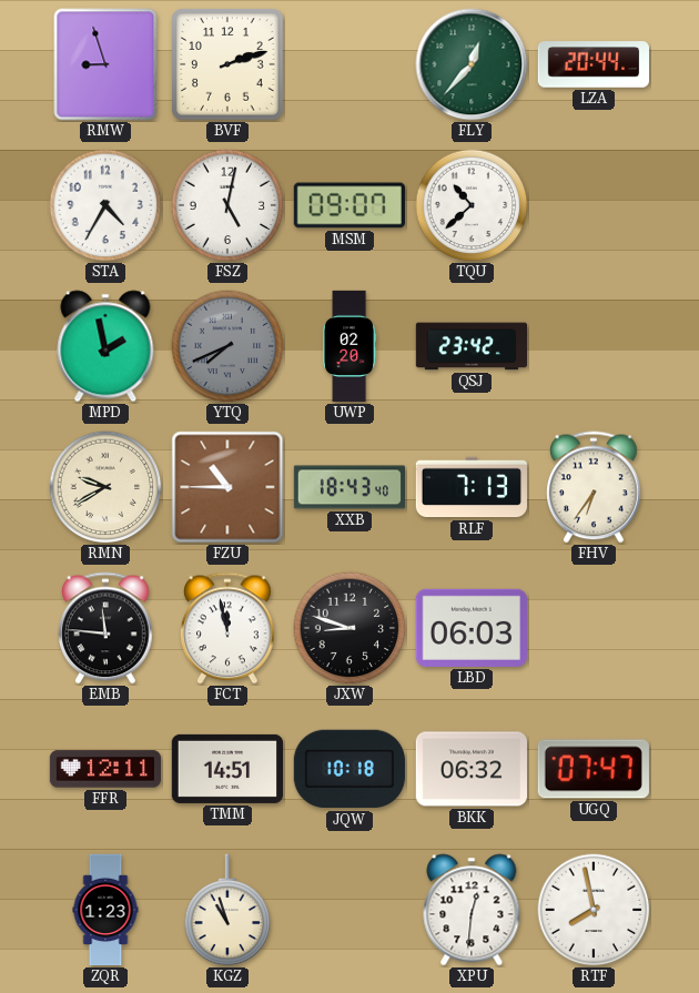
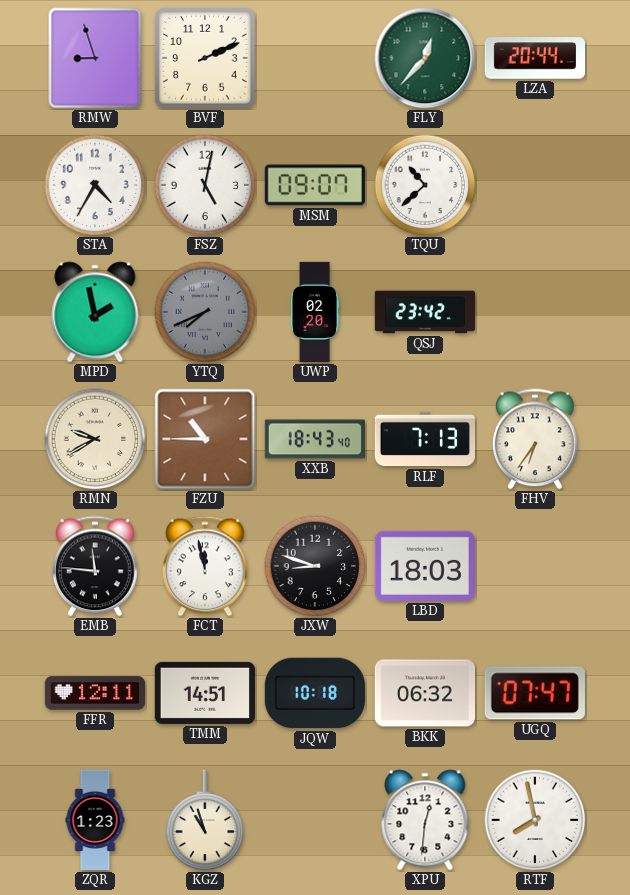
BVF: 2:12 -> 2:11
LBD: 06:03 -> 18:03
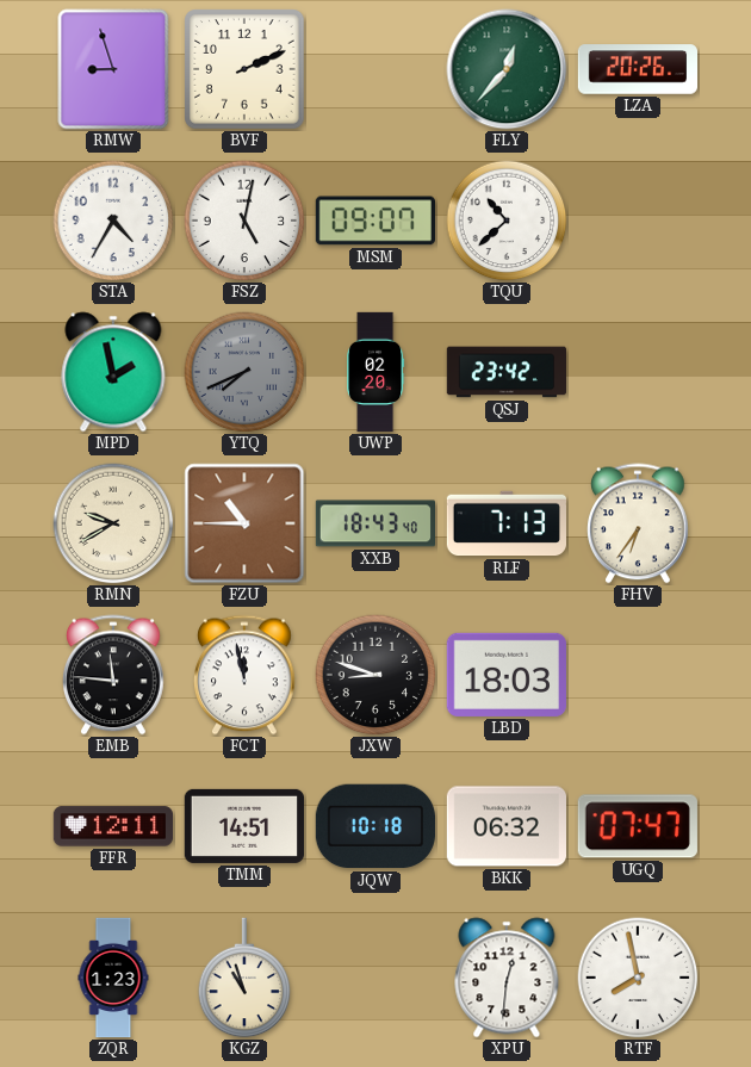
LZA: 20:44 -> 20:26
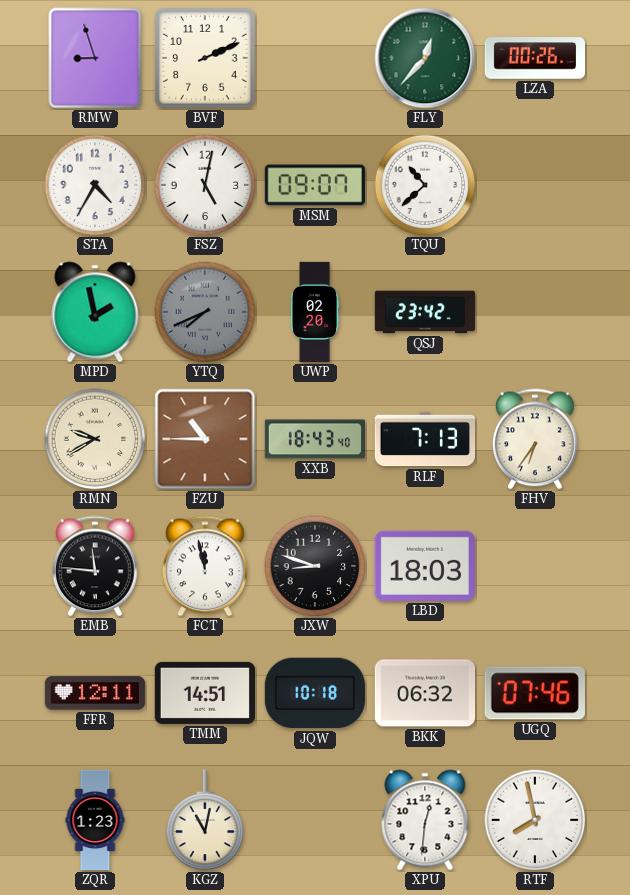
LZA: 20:26 -> 00:26
UGQ: 07:47 -> 07:46
KGZ: 10:57 -> 11:02
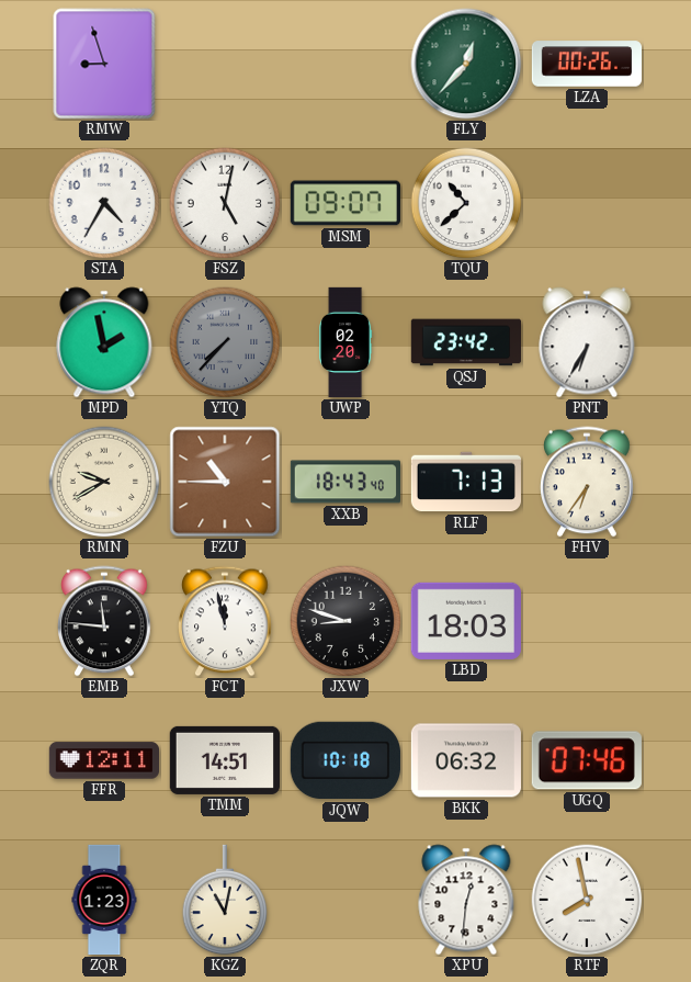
BVF: 2:11 -> none
YTQ: 7:41 -> 7:37
PNT: none -> 6:35
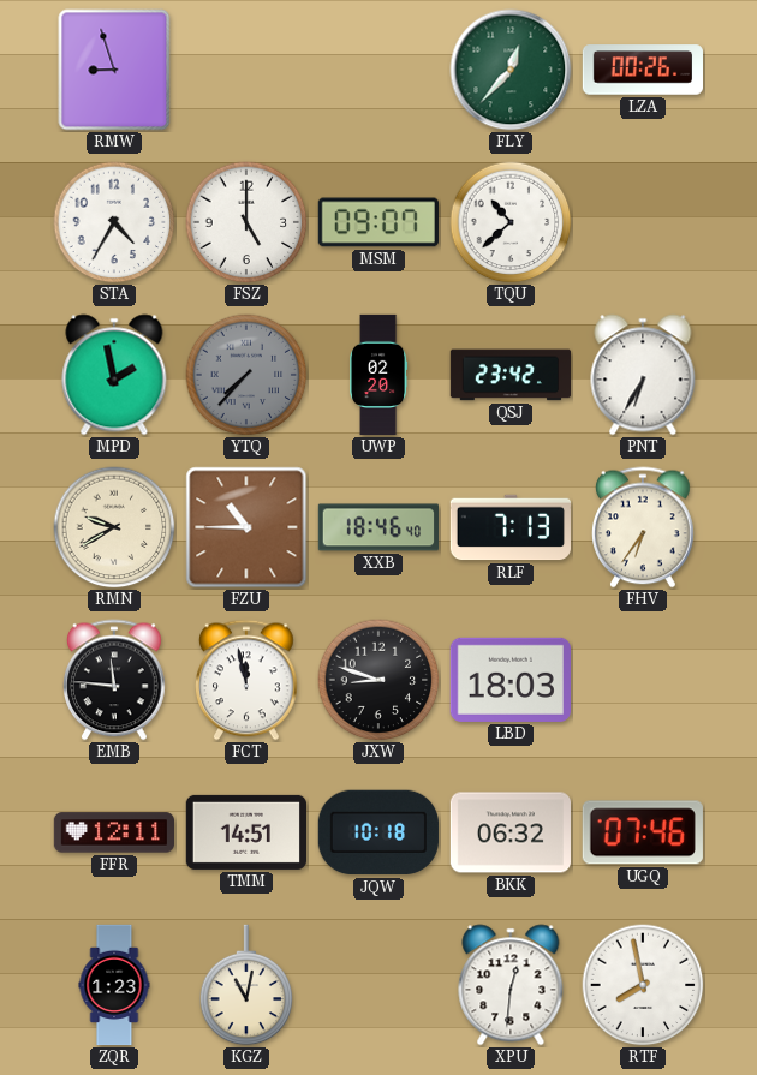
FSZ: 5:02 -> 5:00
XXB: 18:43 -> 18:46
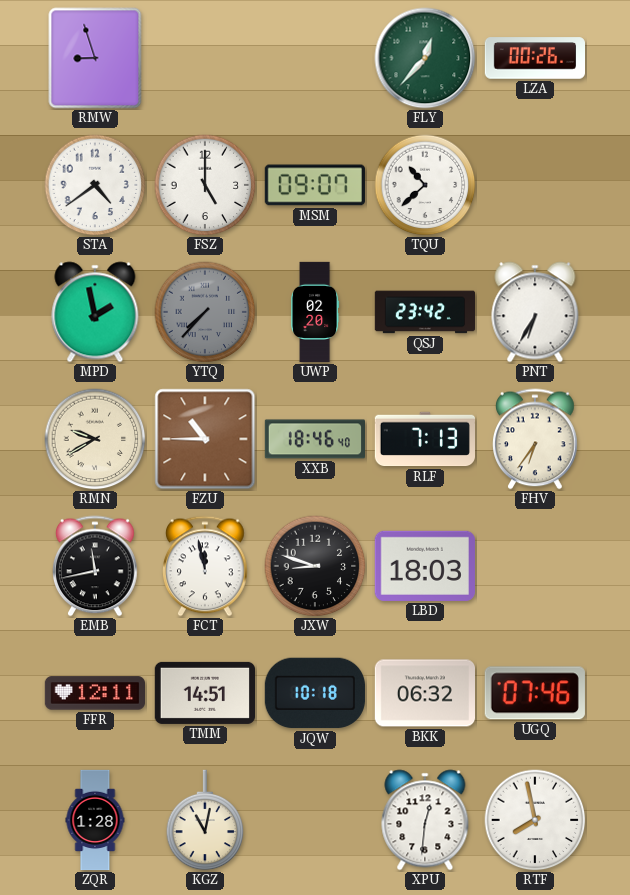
STA: 4:35 -> 4:39
EMB: 11:46 -> 11:43
ZQR: 1:23 -> 1:28
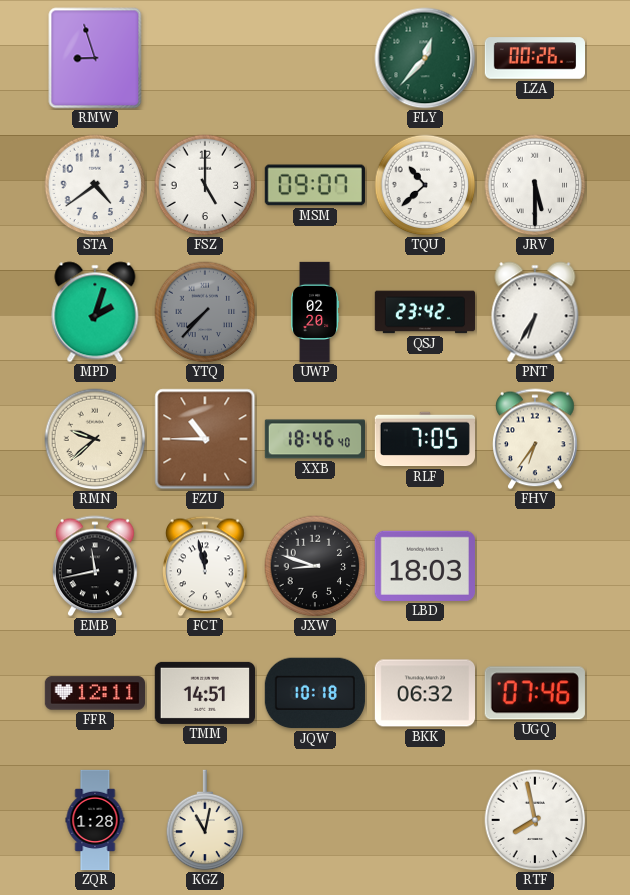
JRV: none -> 5:30
MPD: 1:58 -> 2:03
RMN: 9:40 -> 9:38
RLF: 7:13 -> 7:05
XPU: 12:31 -> none
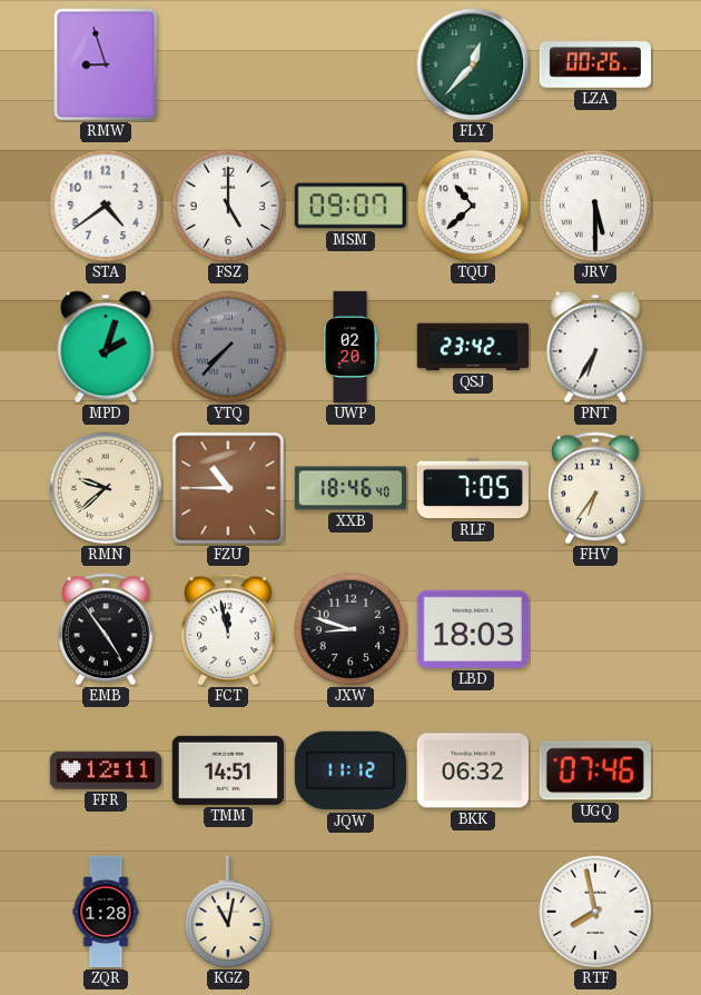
EMB: 11:43 -> 4:54
JQW: 10:18 -> 11:12
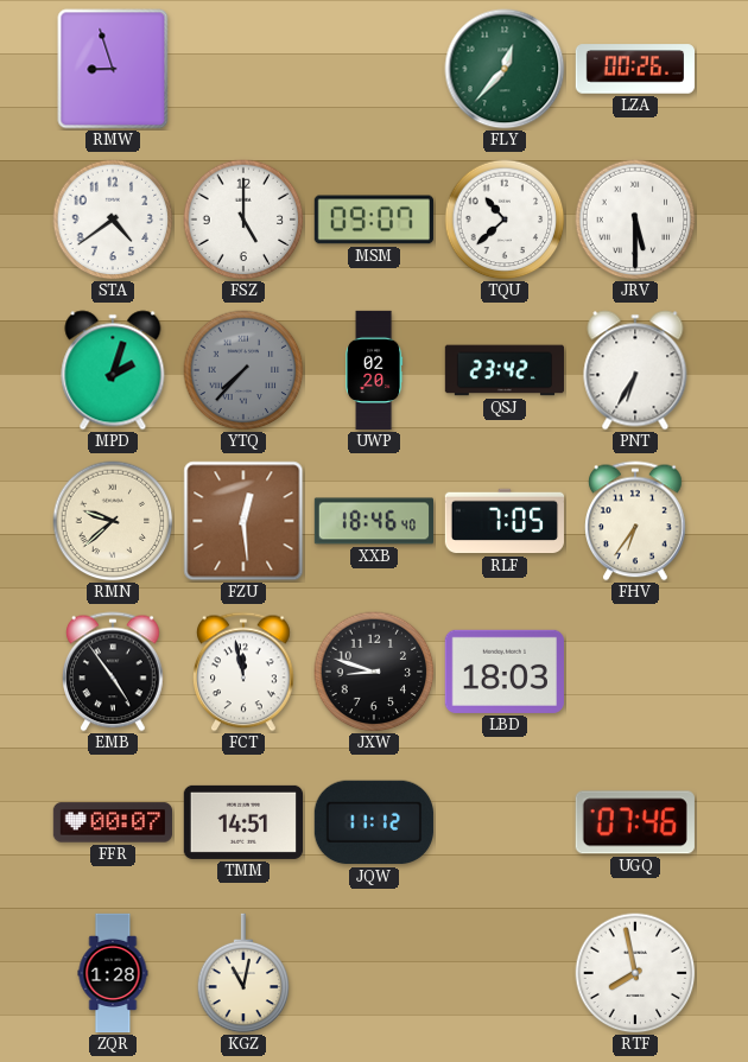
FZU: 10:45 -> 12:29
FFR: 12:11 -> 00:07
BKK: 06:32 -> none
